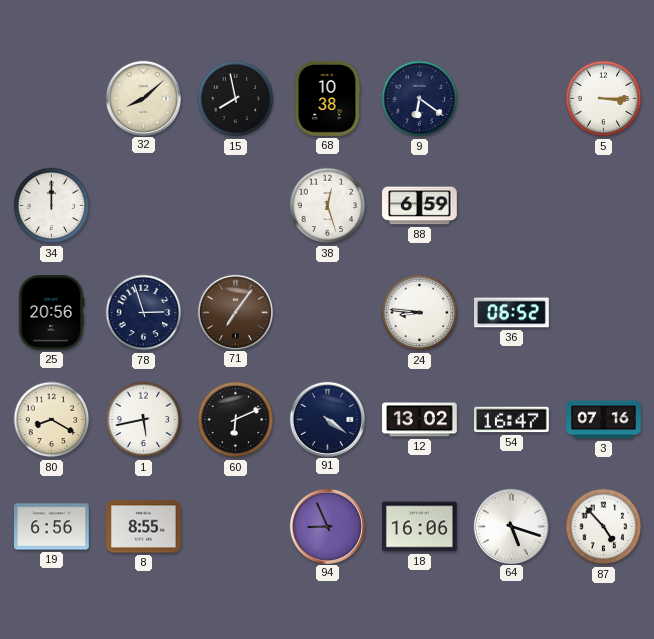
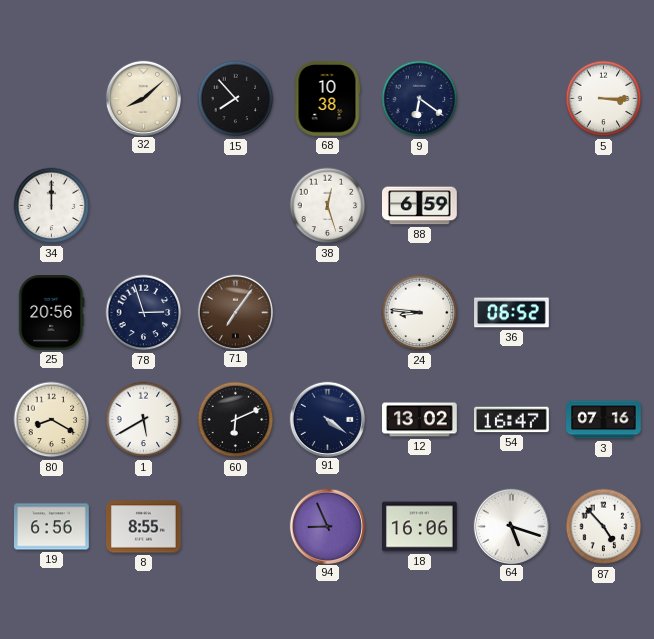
15: 7:58 -> 7:53
1: 5:43 -> 5:40
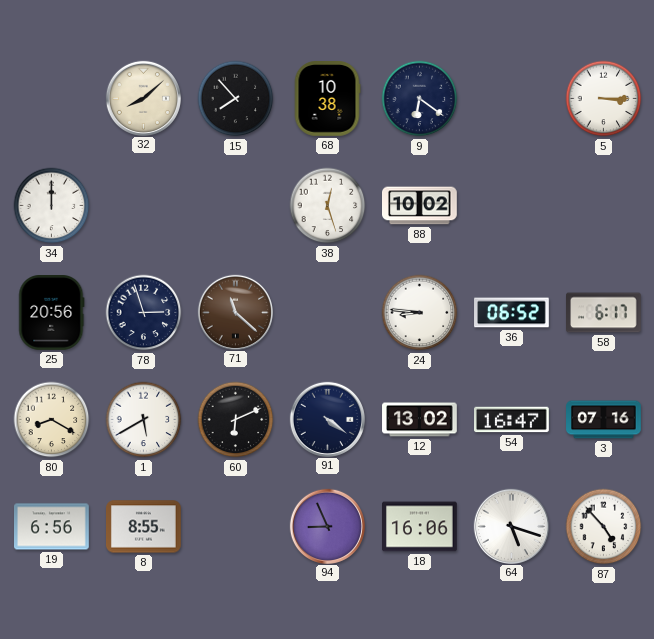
88: 6:59 -> 10:02
71: 7:06 -> 11:22
58: none -> 6:17
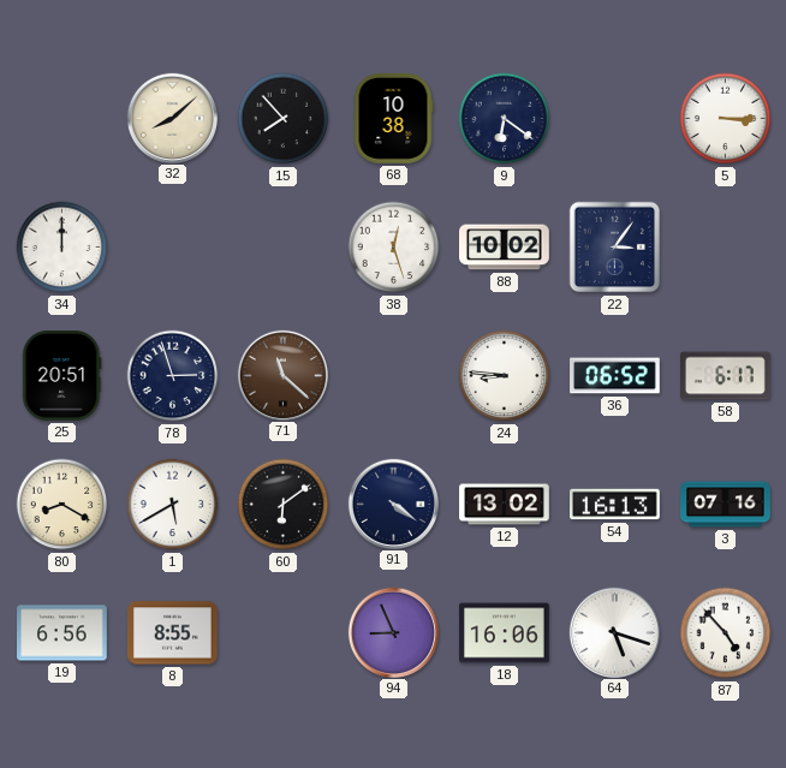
22: none -> 3:06
25: 20:56 -> 20:51
60: 6:11 -> 6:09
54: 16:47 -> 16:13
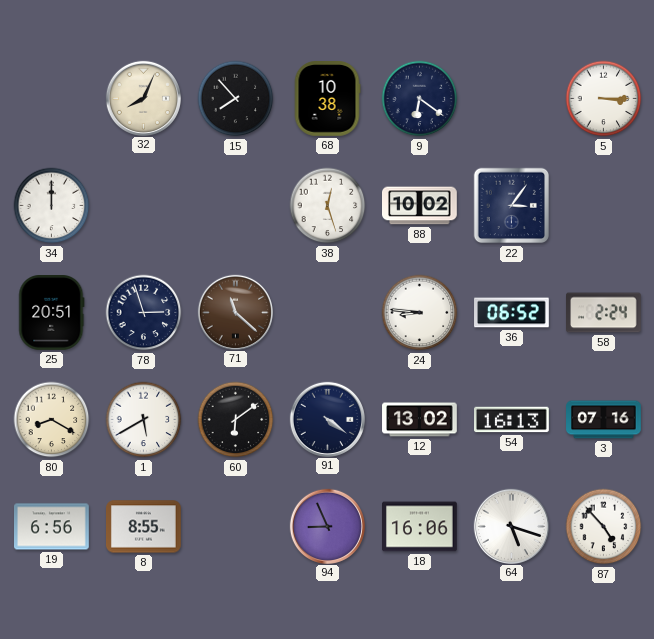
32: 8:08 -> 8:04
58: 6:17 -> 2:24
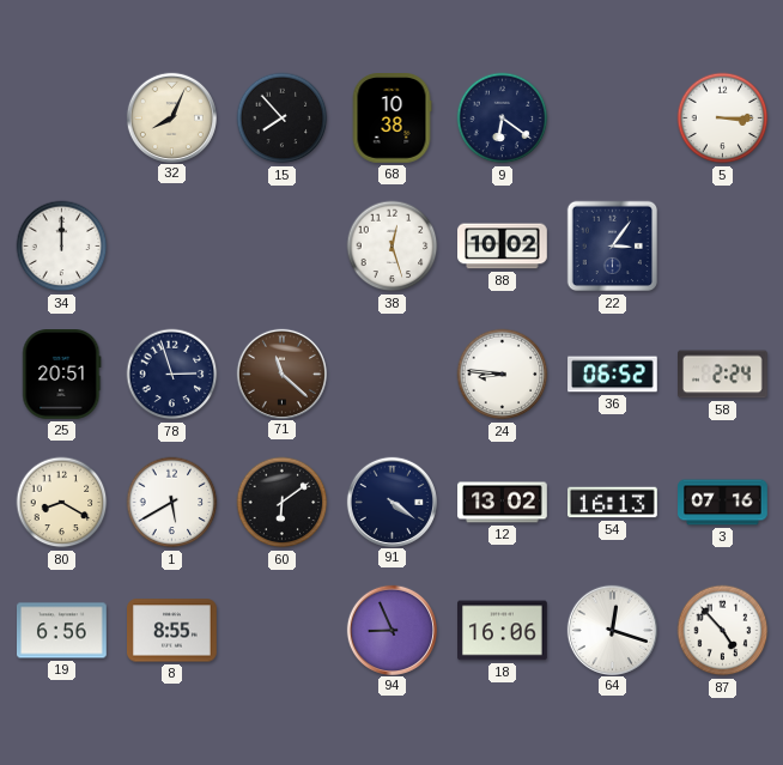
64: 5:18 -> 12:18
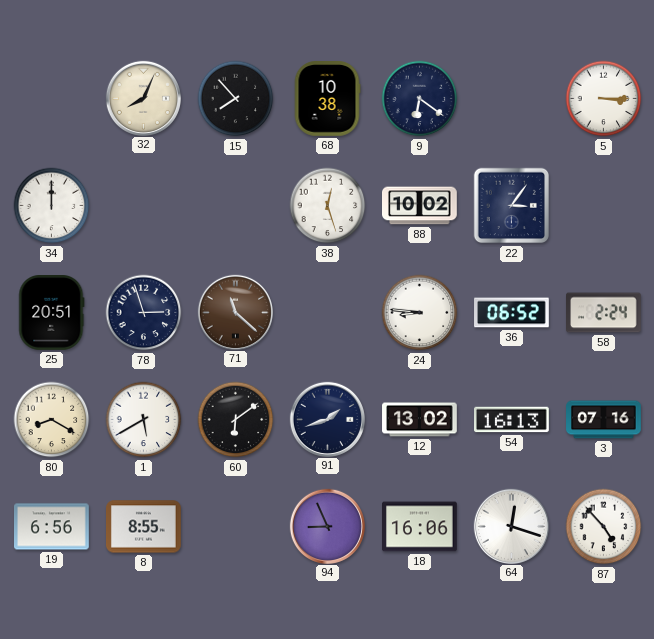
91: 4:21 -> 1:42
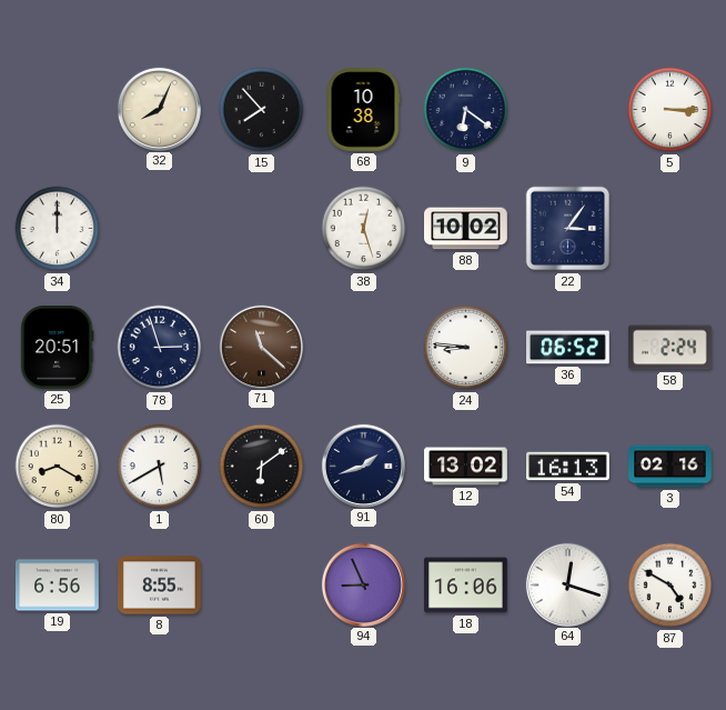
3: 07:16 -> 02:16
87: 4:53 -> 4:50
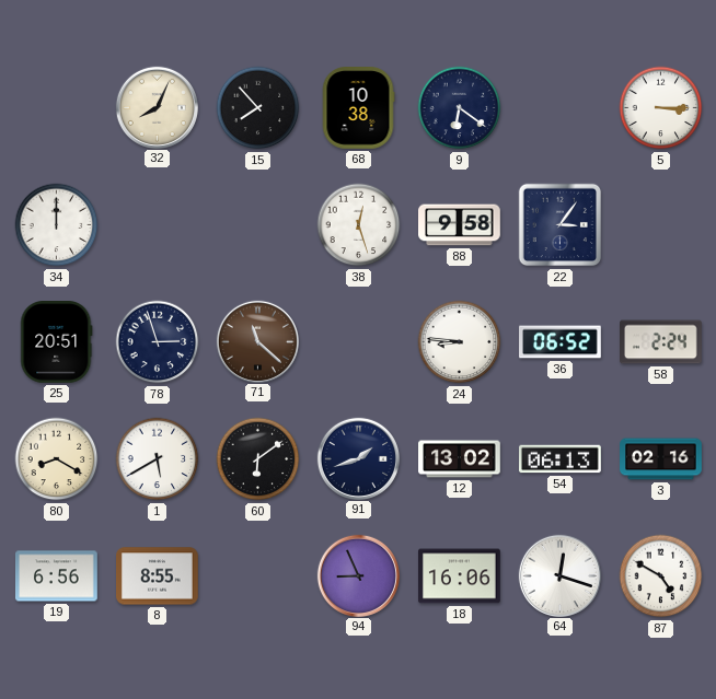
88: 10:02 -> 9:58
54: 16:13 -> 06:13
